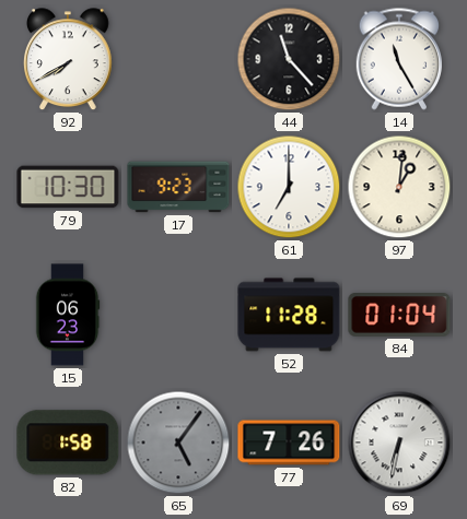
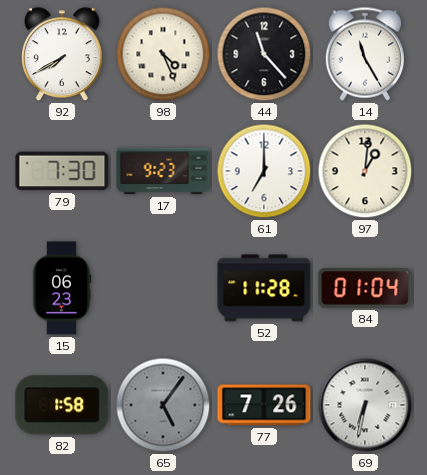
98: none -> 4:26
79: 10:30 -> 7:30
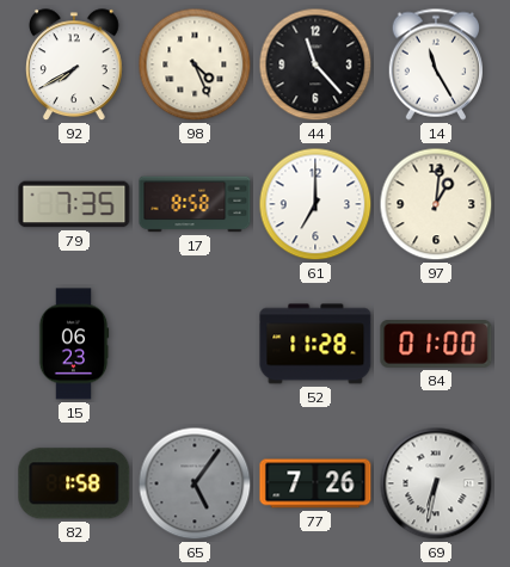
79: 7:30 -> 7:35
17: 9:23 -> 8:58
84: 01:04 -> 01:00
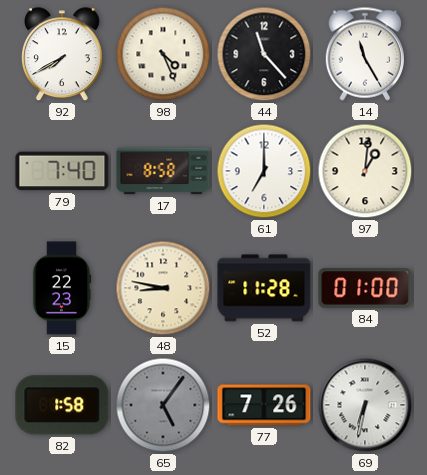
79: 7:35 -> 7:40
15: 06:23 -> 22:23
48: none -> 8:47
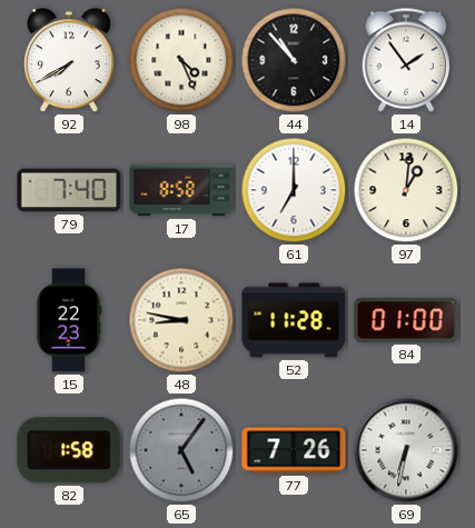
44: 11:23 -> 10:53
14: 11:25 -> 1:54
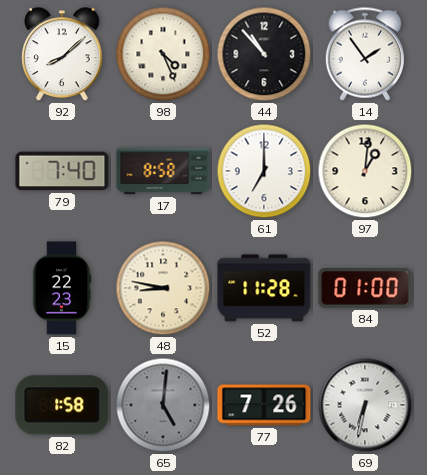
92: 7:40 -> 8:08
65: 5:06 -> 5:01
